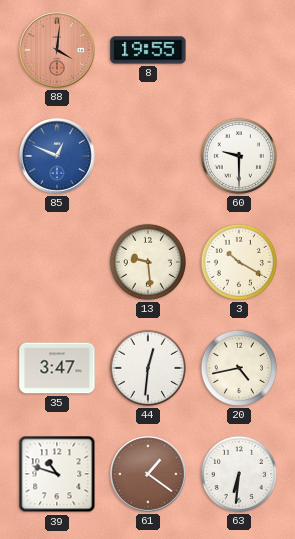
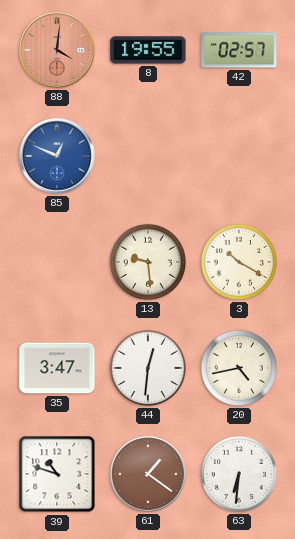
42: none -> 02:57
60: 9:30 -> none
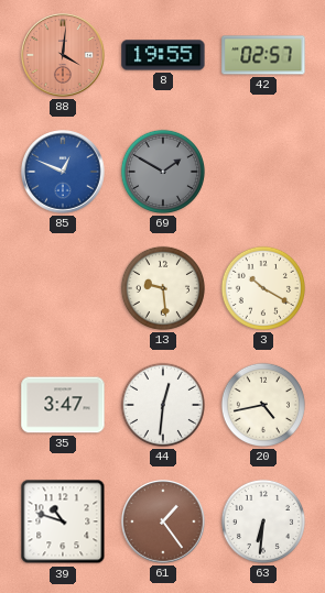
69: none -> 1:50
61: 1:21 -> 1:24
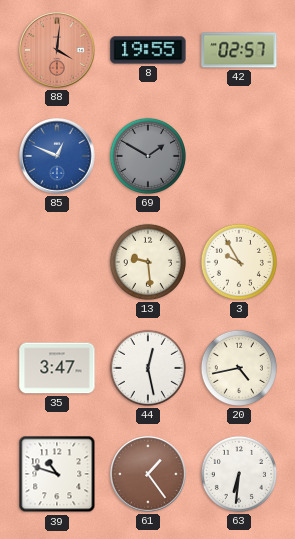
3: 10:20 -> 9:55
44: 12:31 -> 12:28
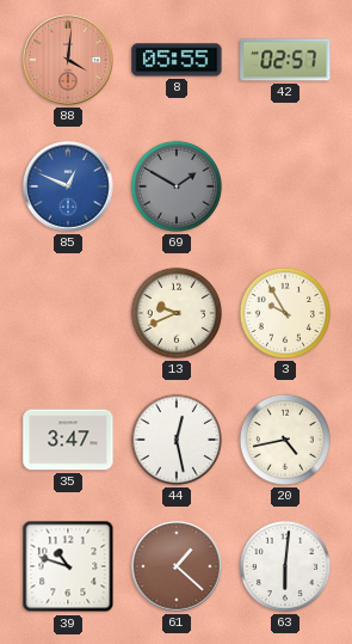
8: 19:55 -> 05:55
13: 9:29 -> 9:41
61: 1:24 -> 1:22
63: 6:31 -> 6:01
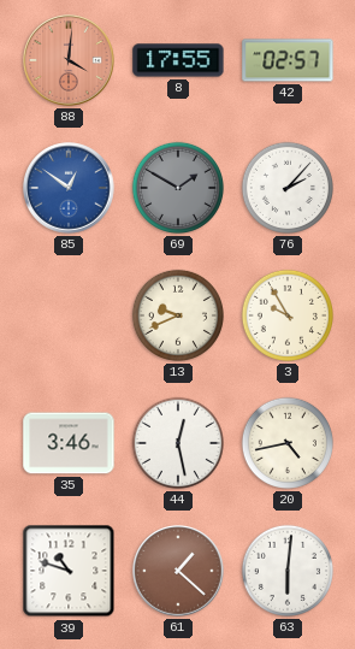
8: 05:55 -> 17:55
85: 12:49 -> 12:51
76: none -> 2:07
35: 3:47 -> 3:46
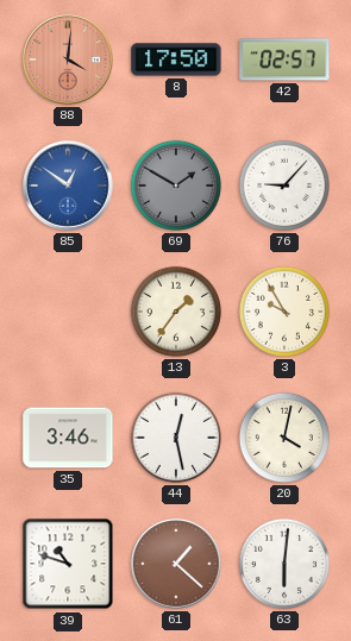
8: 17:55 -> 17:50
76: 2:07 -> 9:07
13: 9:41 -> 1:36
20: 4:43 -> 4:02
